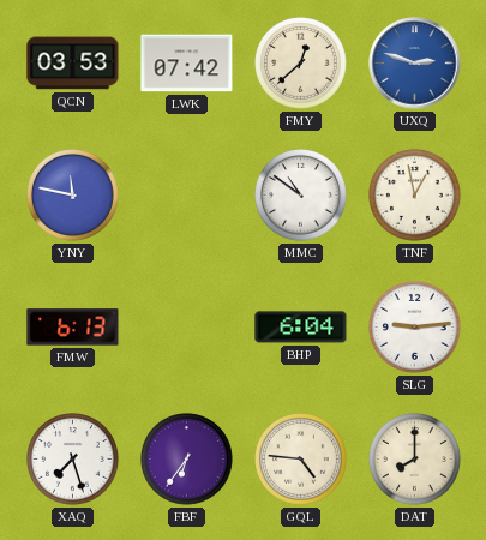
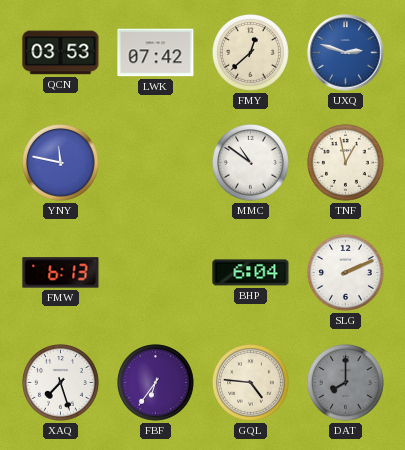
SLG: 9:14 -> 2:11
DAT dial: cream -> grey
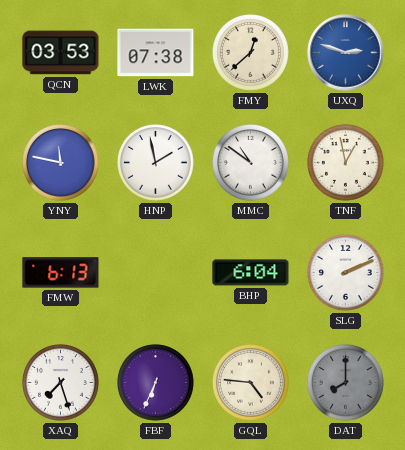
LWK: 07:42 -> 07:38
HNP: none -> 1:58
FBF: 6:36 -> 6:34
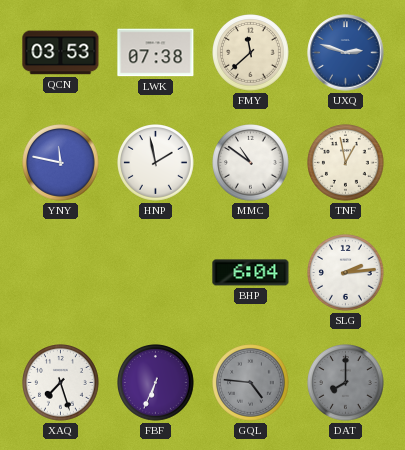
FMY: 12:38 -> 11:38
FMW: 6:13 -> none
SLG: 2:11 -> 2:14
GQL dial: cream -> grey
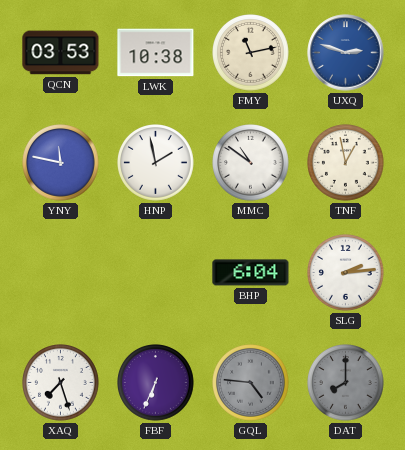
LWK: 07:38 -> 10:38
FMY: 11:38 -> 11:13
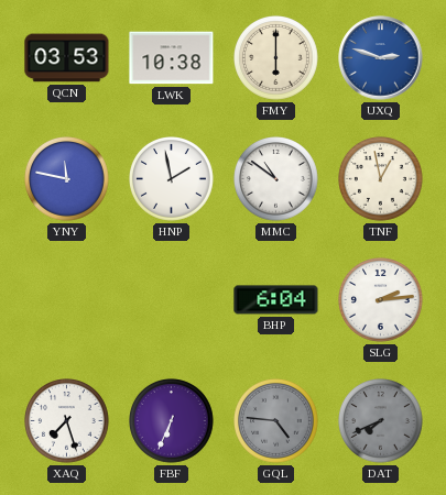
FMY: 11:13 -> 6:00
DAT: 8:00 -> 7:41
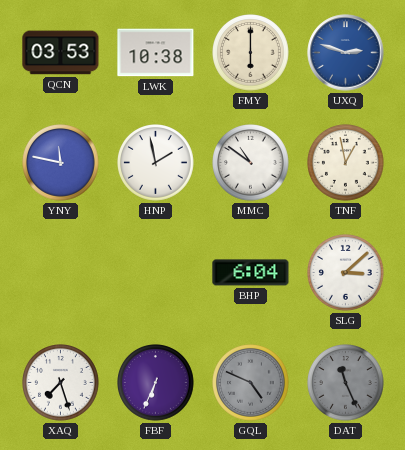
SLG: 2:14 -> 3:08
GQL: 4:46 -> 4:49
DAT: 7:41 -> 11:26
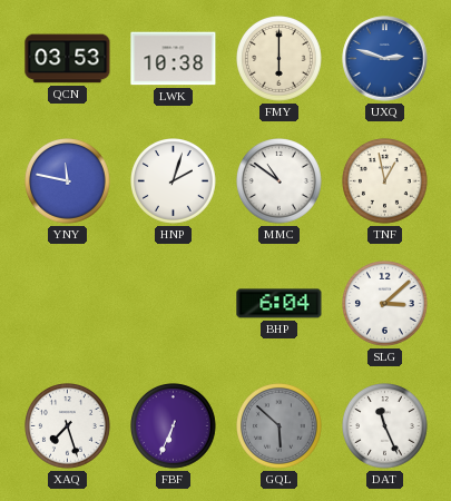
HNP: 1:58 -> 2:03
GQL: 4:49 -> 5:52
DAT dial: grey -> white
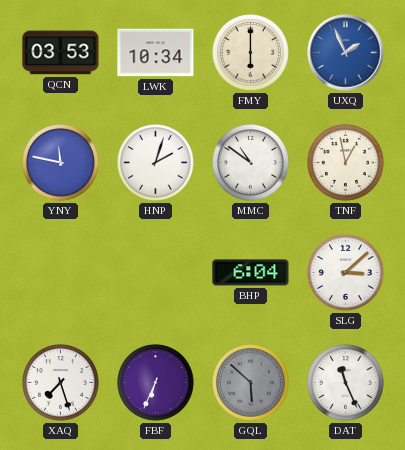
LWK: 10:38 -> 10:34
UXQ: 2:48 -> 1:56
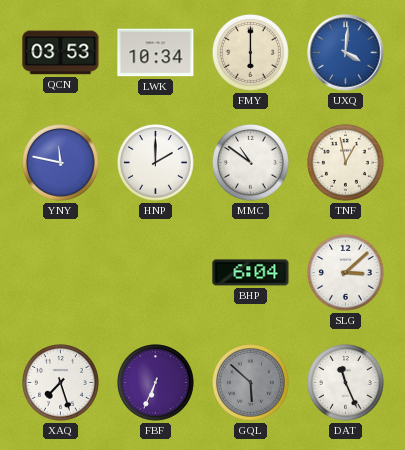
UXQ: 1:56 -> 4:01
HNP: 2:03 -> 2:00
